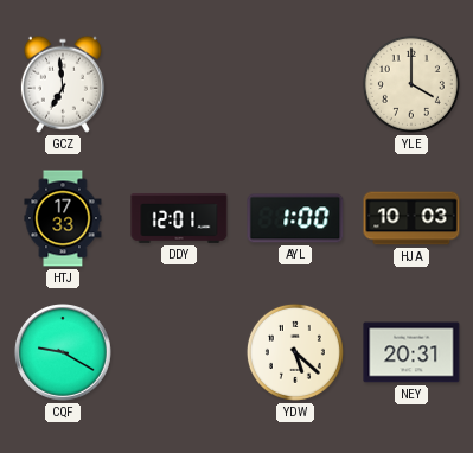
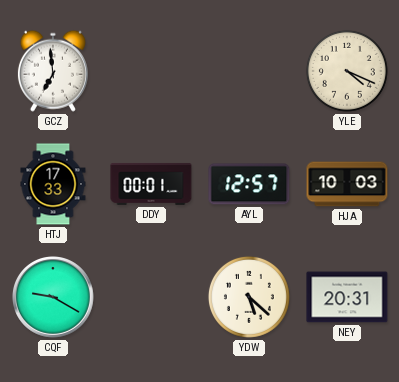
YLE: 4:00 -> 4:19
DDY: 12:01 -> 00:01
AYL: 1:00 -> 12:57
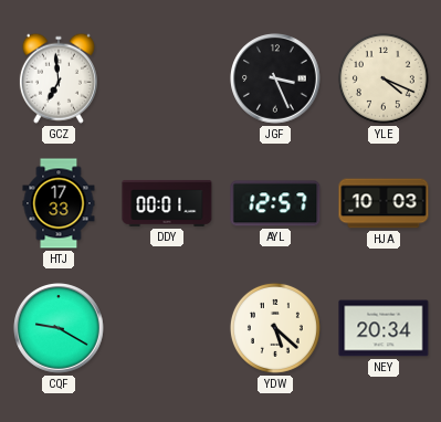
JGF: none -> 3:26
NEY: 20:31 -> 20:34
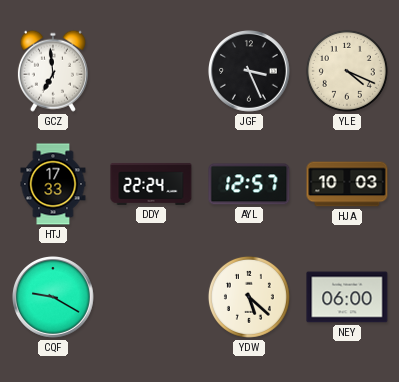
DDY: 00:01 -> 22:24
NEY: 20:34 -> 06:00
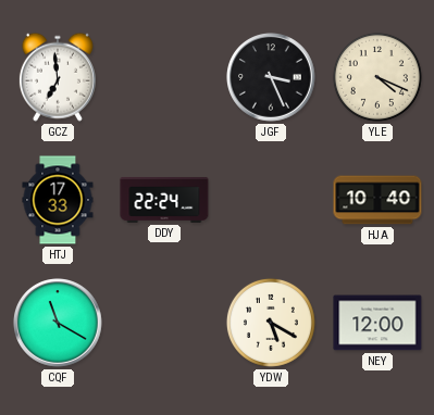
AYL: 12:57 -> none
HJA: 10:03 -> 10:40
CQF: 9:20 -> 11:20
YDW: 5:22 -> 5:20
NEY: 06:00 -> 12:00
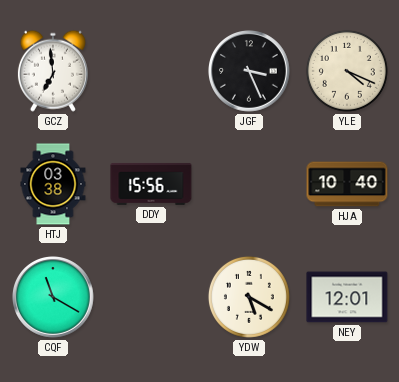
HTJ: 17:33 -> 03:38
DDY: 22:24 -> 15:56
NEY: 12:00 -> 12:01
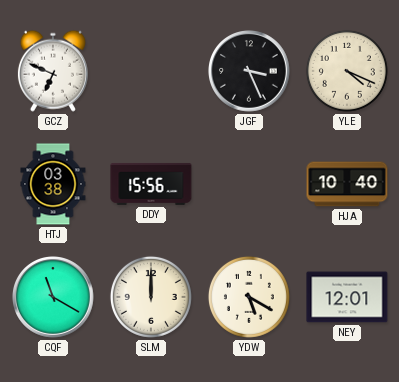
GCZ: 6:59 -> 6:49
SLM: none -> 12:00
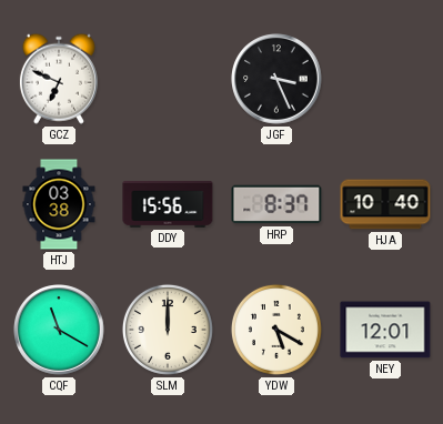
YLE: 4:19 -> none
HRP: none -> 8:37
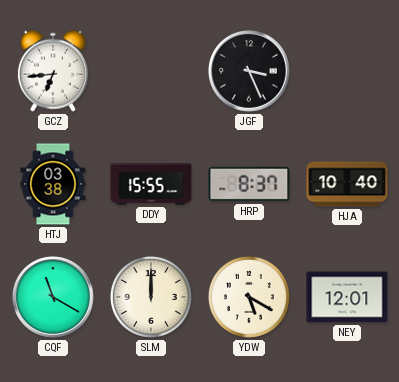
GCZ: 6:49 -> 6:44
DDY: 15:56 -> 15:55
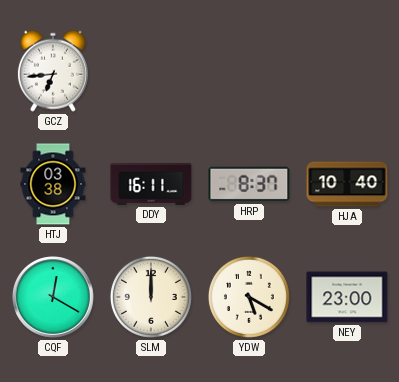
JGF: 3:26 -> none
DDY: 15:55 -> 16:11
CQF: 11:20 -> 12:20
NEY: 12:01 -> 23:00
